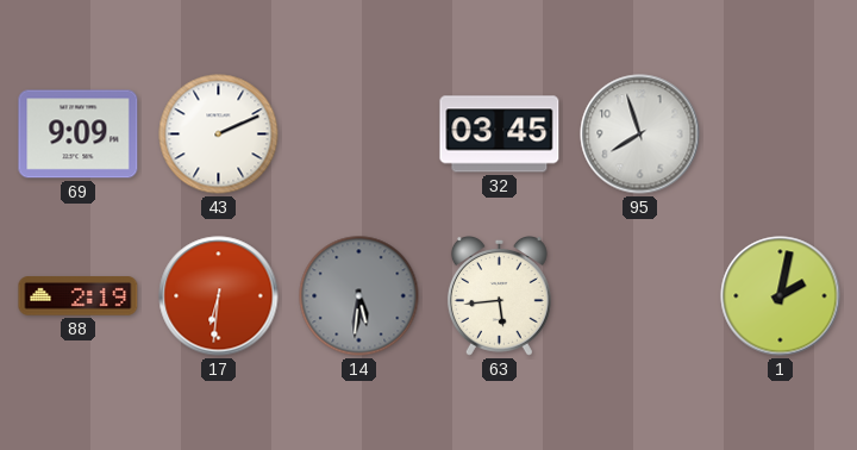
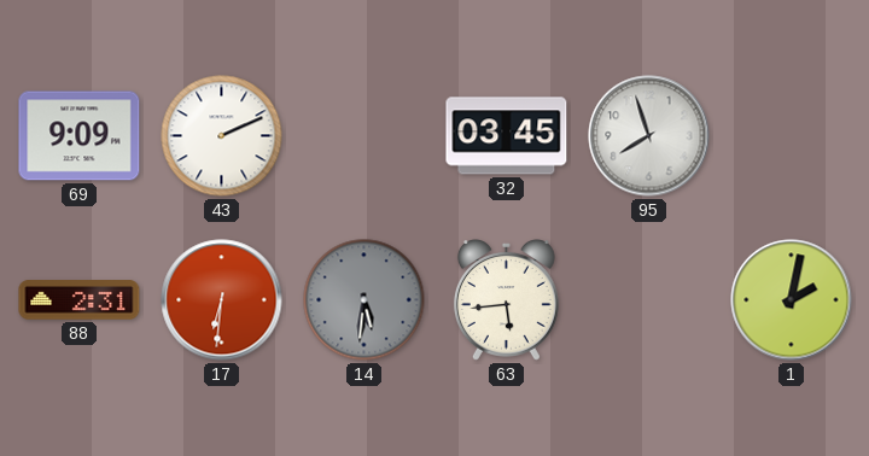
88: 2:19 -> 2:31
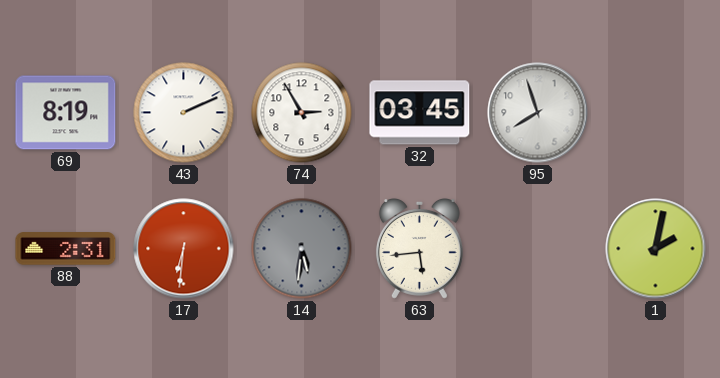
69: 9:09 -> 8:19
74: none -> 2:55
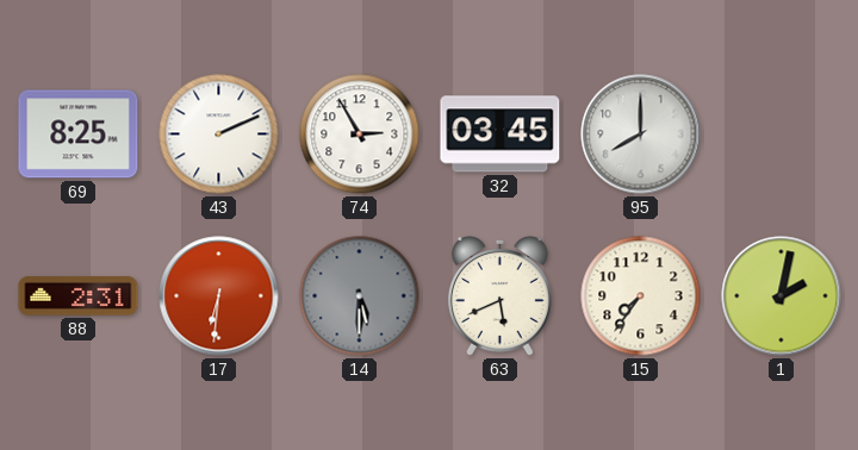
69: 8:19 -> 8:25
95: 7:57 -> 8:00
14: 5:31 -> 5:30
63: 5:44 -> 5:41
15: none -> 7:36
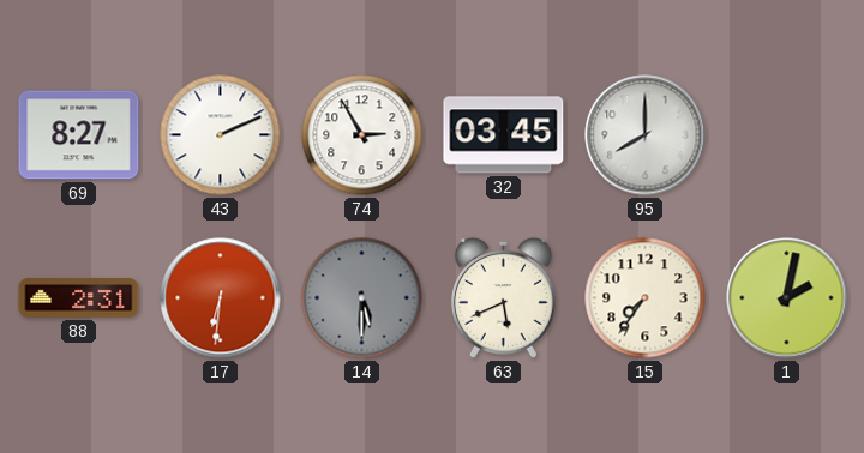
69: 8:25 -> 8:27
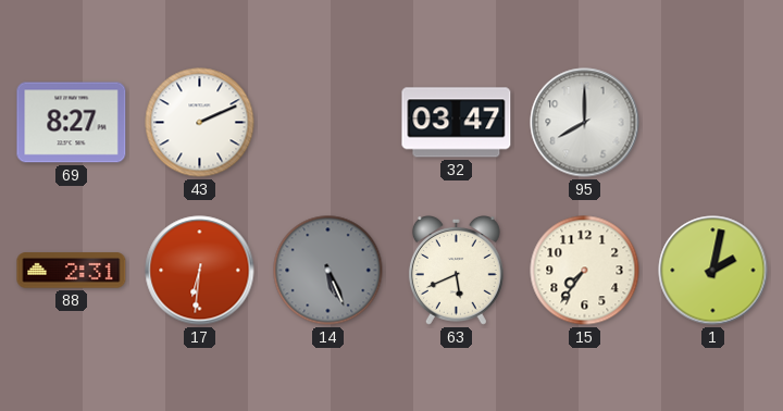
74: 2:55 -> none
32: 03:45 -> 03:47
14: 5:30 -> 5:26
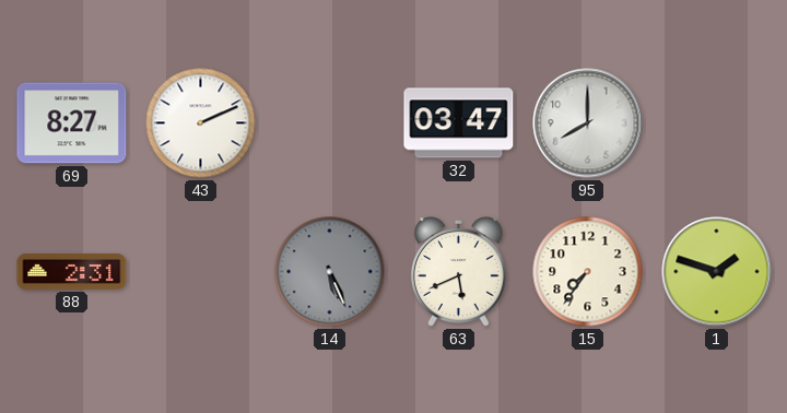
17: 6:31 -> none
1: 2:02 -> 1:48
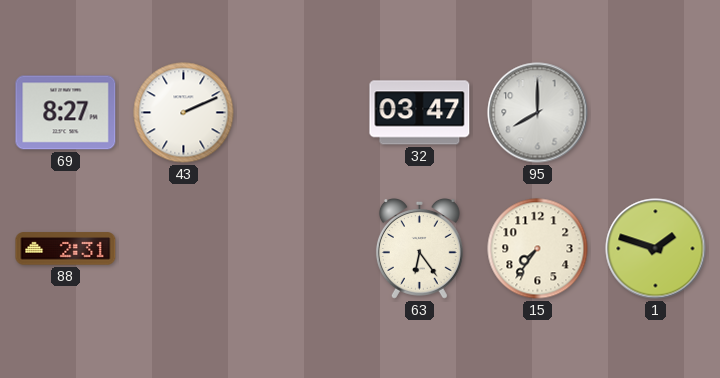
14: 5:26 -> none
63: 5:41 -> 6:24
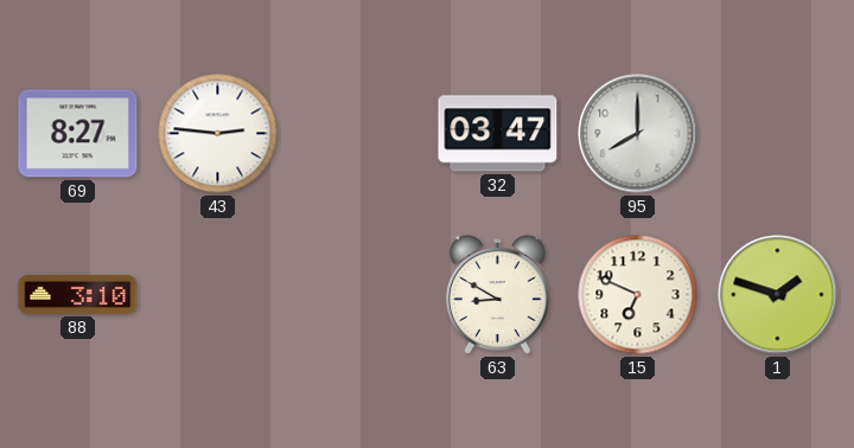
43: 2:11 -> 2:46
88: 2:31 -> 3:10
63: 6:24 -> 8:50
15: 7:36 -> 6:49
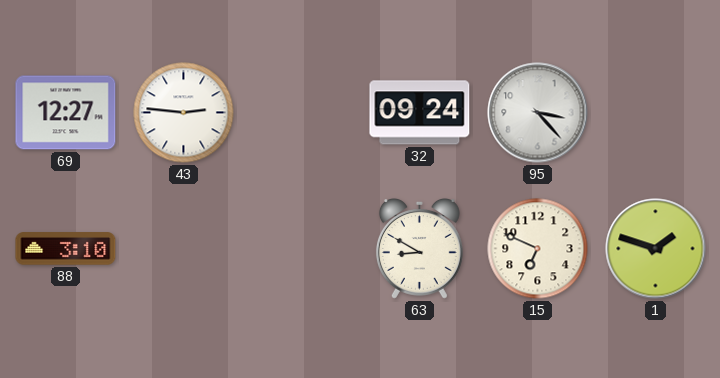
69: 8:27 -> 12:27
32: 03:47 -> 09:24
95: 8:00 -> 3:23
